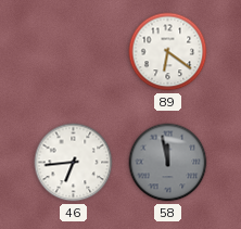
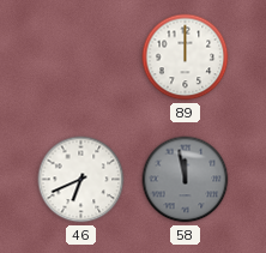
89: 6:21 -> 12:00
46: 6:44 -> 6:41
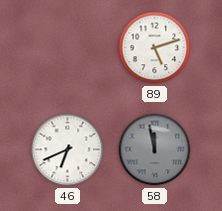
89: 12:00 -> 5:12
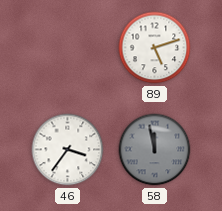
46: 6:41 -> 3:36
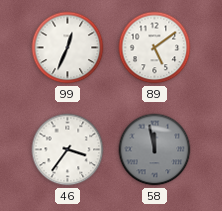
99: none -> 12:34
89: 5:12 -> 5:09
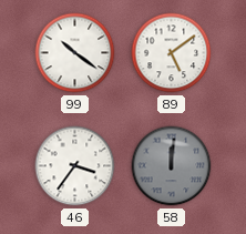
99: 12:34 -> 10:21
58: 11:58 -> 12:01
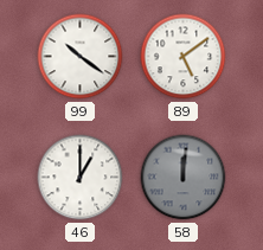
46: 3:36 -> 1:00
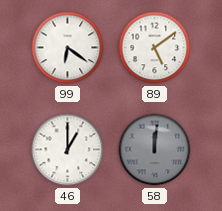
99: 10:21 -> 6:21
